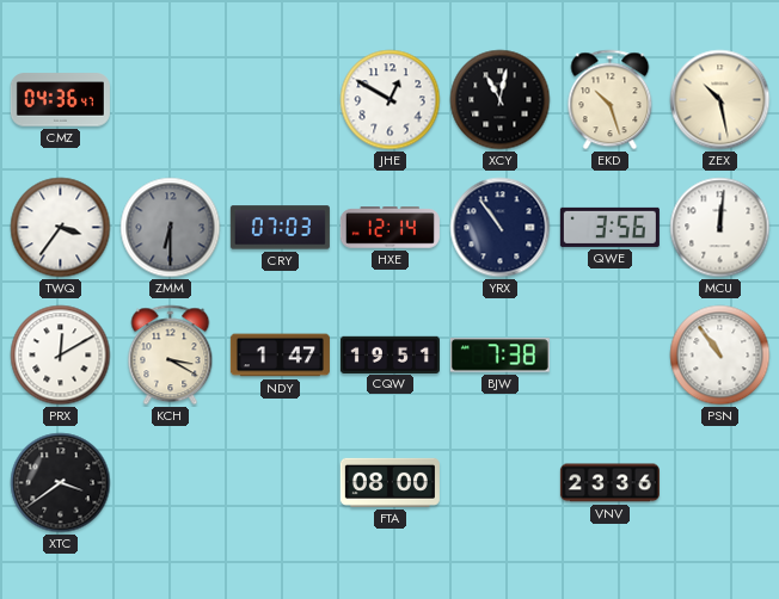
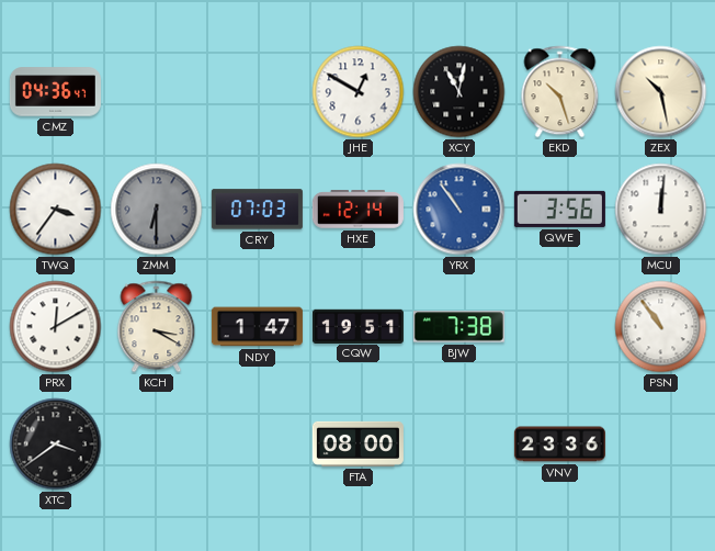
YRX dial: navy -> blue
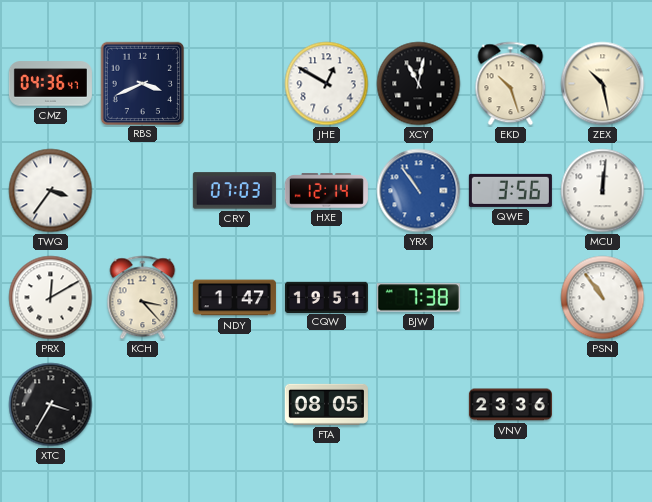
RBS: none -> 3:41
ZMM: 6:30 -> none
KCH: 3:20 -> 3:23
XTC: 3:39 -> 3:35
FTA: 08:00 -> 08:05
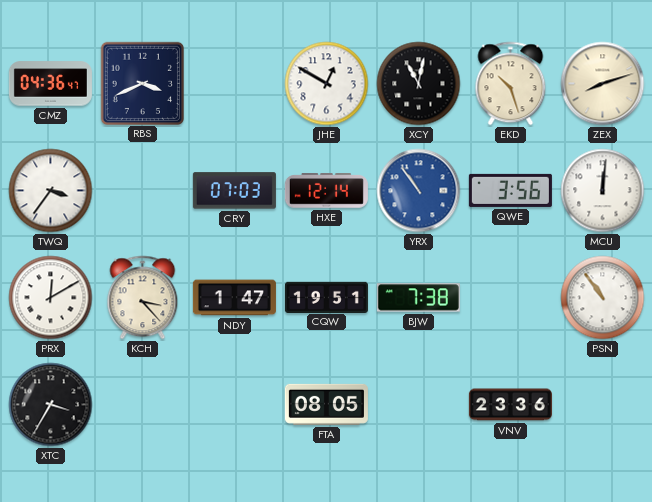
ZEX: 10:28 -> 8:12
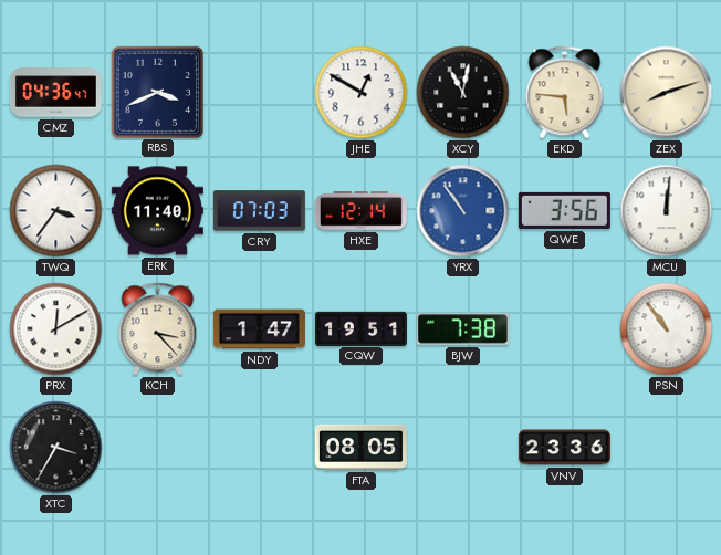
EKD: 10:27 -> 5:46
ERK: none -> 11:40
